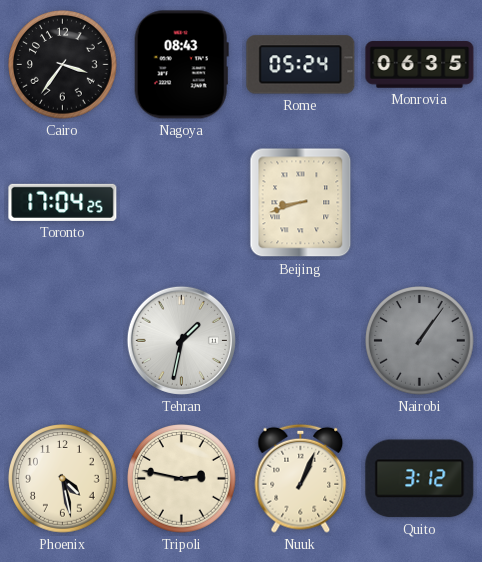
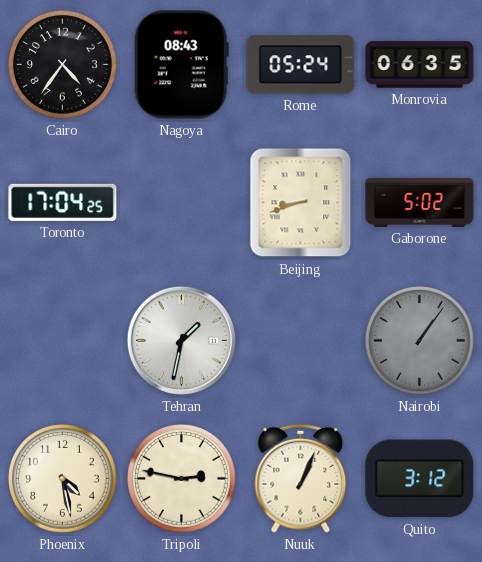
Cairo: 3:36 -> 4:36
Gaborone: none -> 5:02
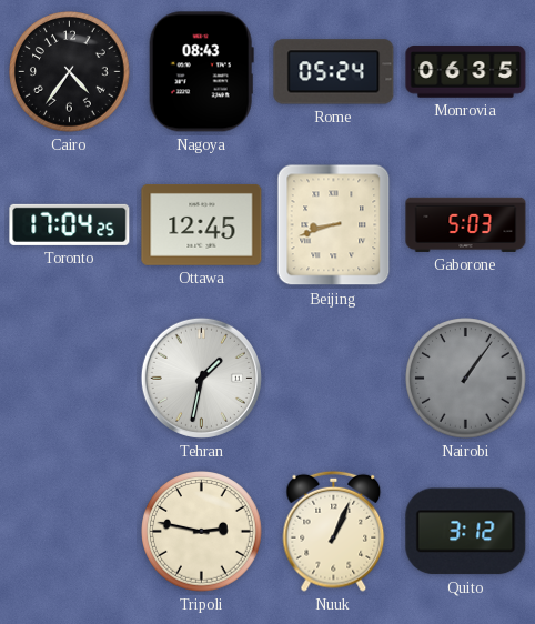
Ottawa: none -> 12:45
Gaborone: 5:02 -> 5:03
Phoenix: 4:28 -> none
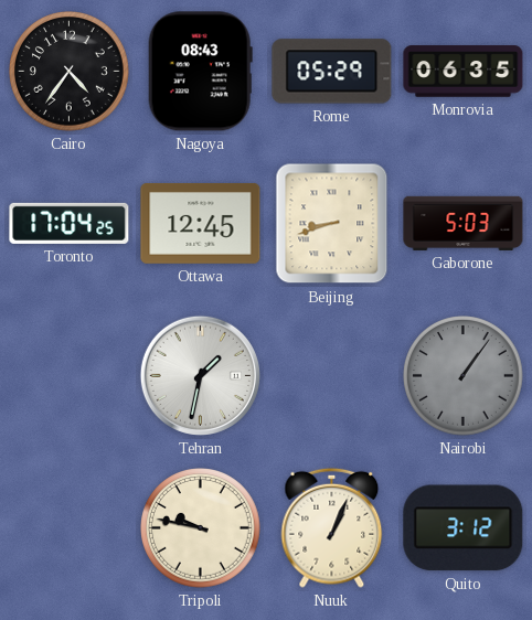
Rome: 05:24 -> 05:29
Tripoli: 2:47 -> 9:47
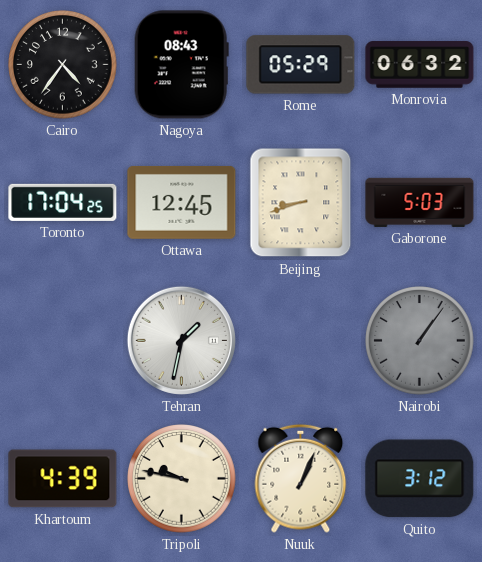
Monrovia: 06:35 -> 06:32
Khartoum: none -> 4:39
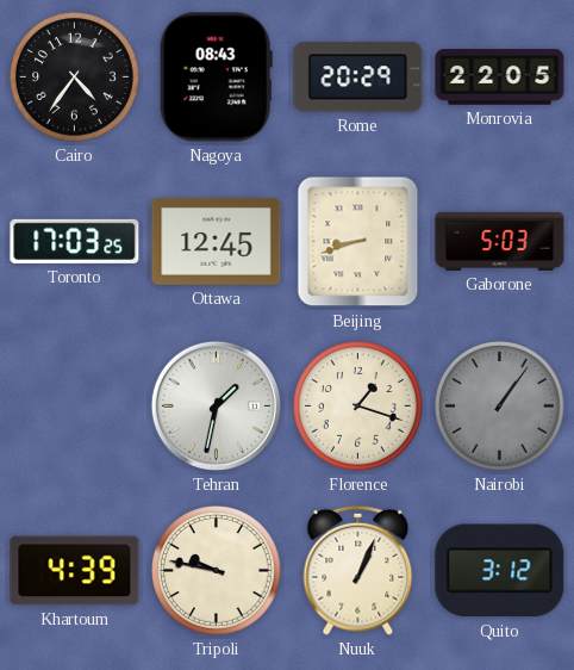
Rome: 05:29 -> 20:29
Monrovia: 06:32 -> 22:05
Toronto: 17:04 -> 17:03
Florence: none -> 1:18
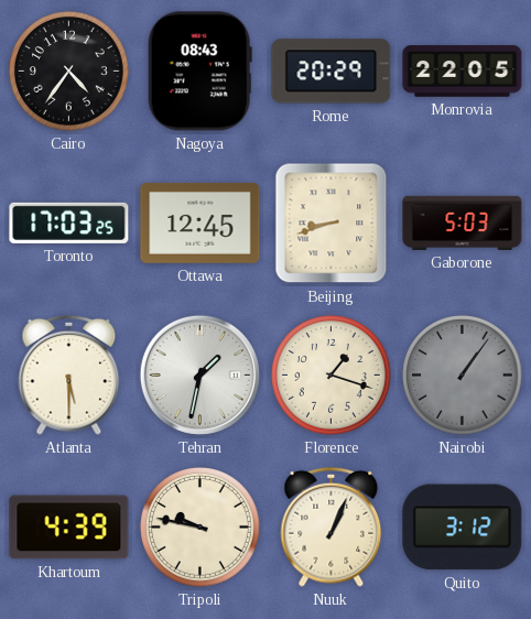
Atlanta: none -> 5:30
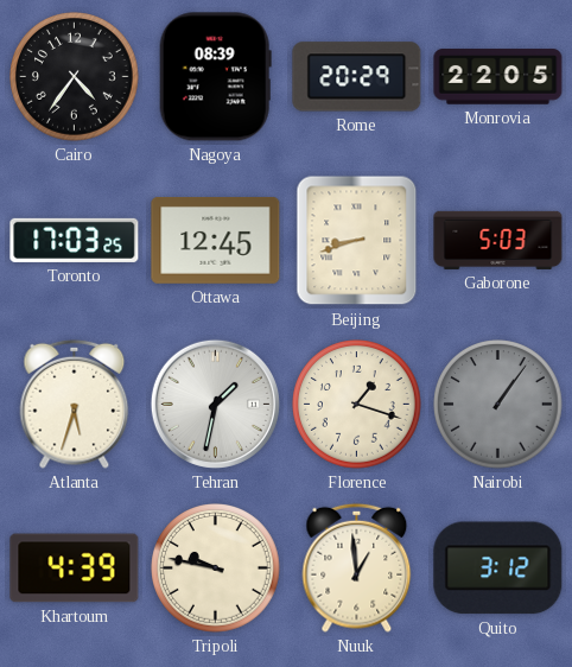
Nagoya: 08:43 -> 08:39
Atlanta: 5:30 -> 5:33
Nuuk: 1:04 -> 12:59
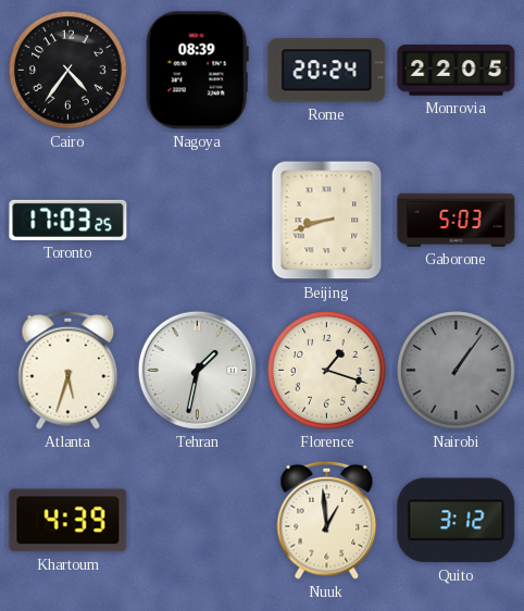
Rome: 20:29 -> 20:24
Ottawa: 12:45 -> none
Tripoli: 9:47 -> none
